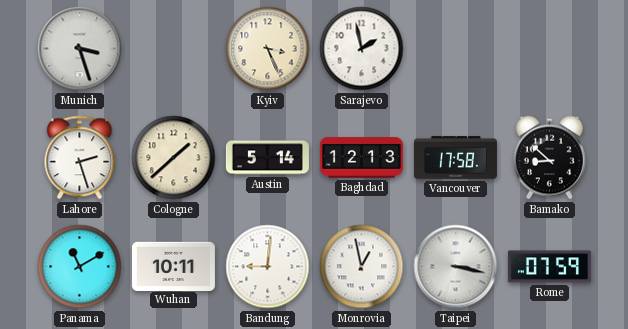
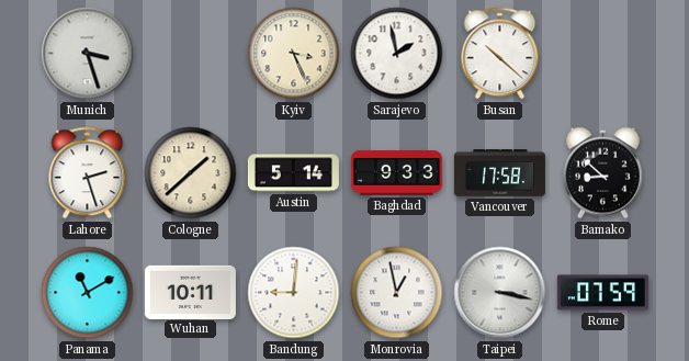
Busan: none -> 10:22
Baghdad: 12:13 -> 9:33
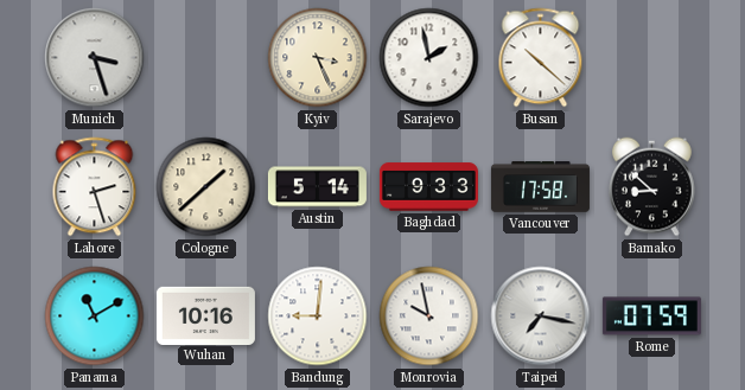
Wuhan: 10:11 -> 10:16
Monrovia: 12:58 -> 9:58
Taipei: 3:17 -> 7:17
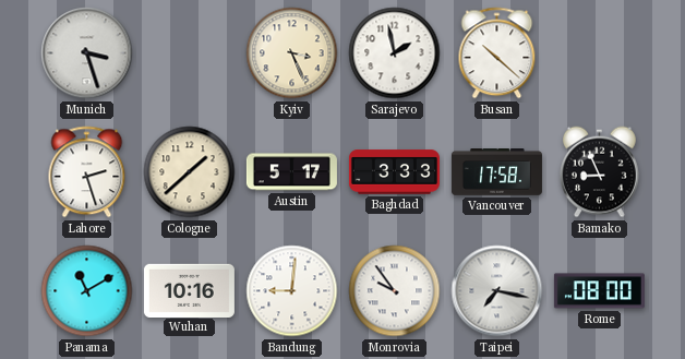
Austin: 5:14 -> 5:17
Baghdad: 9:33 -> 3:33
Bamako: 8:52 -> 8:56
Monrovia: 9:58 -> 9:54
Rome: 07:59 -> 08:00
